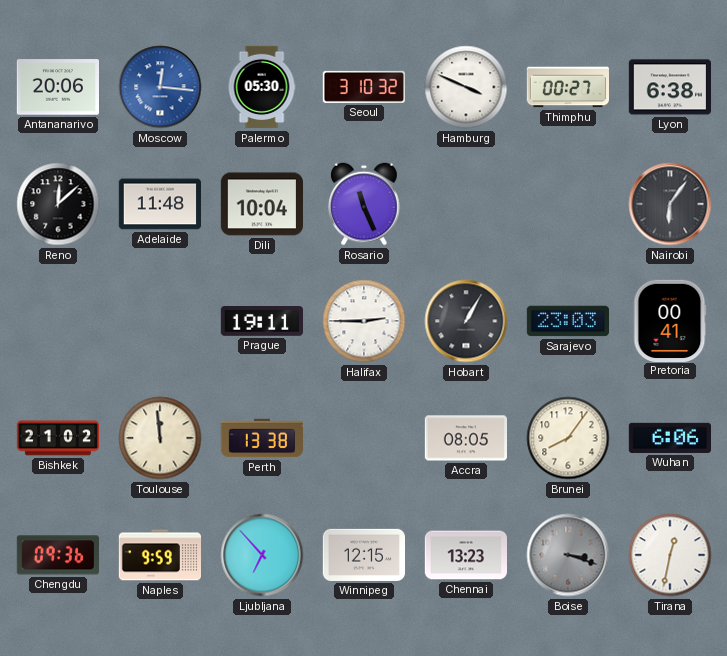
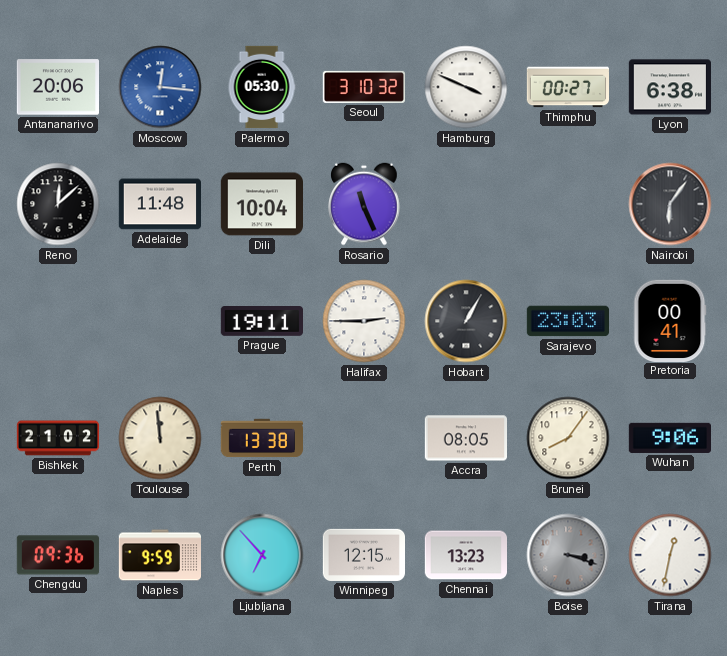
Wuhan: 6:06 -> 9:06
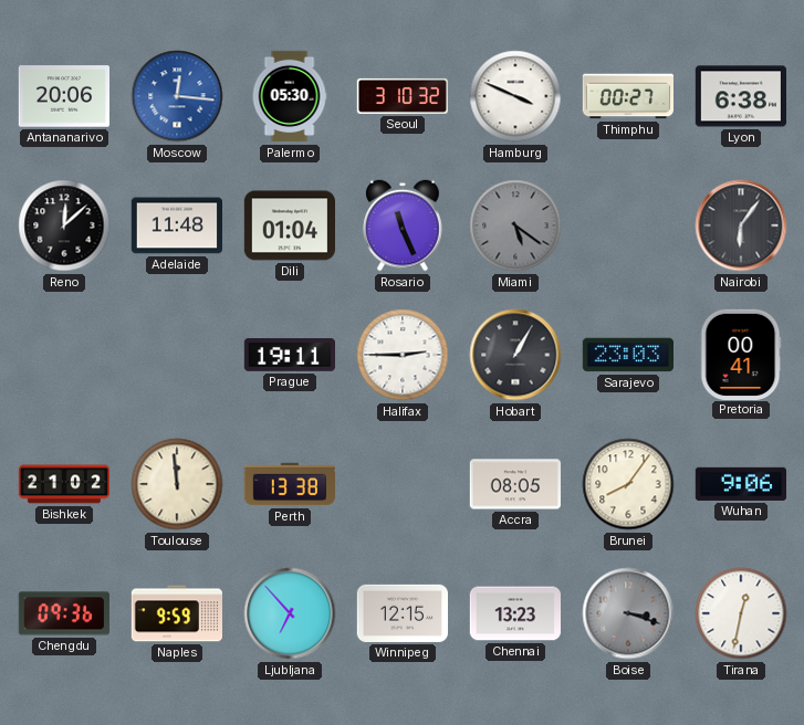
Dili: 10:04 -> 01:04
Miami: none -> 5:21
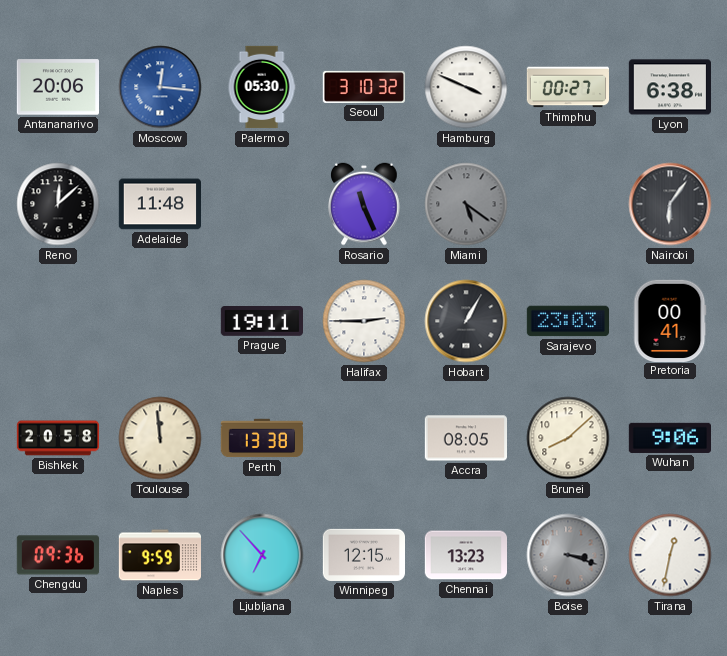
Dili: 01:04 -> none
Bishkek: 21:02 -> 20:58
Brunei: 8:06 -> 8:08
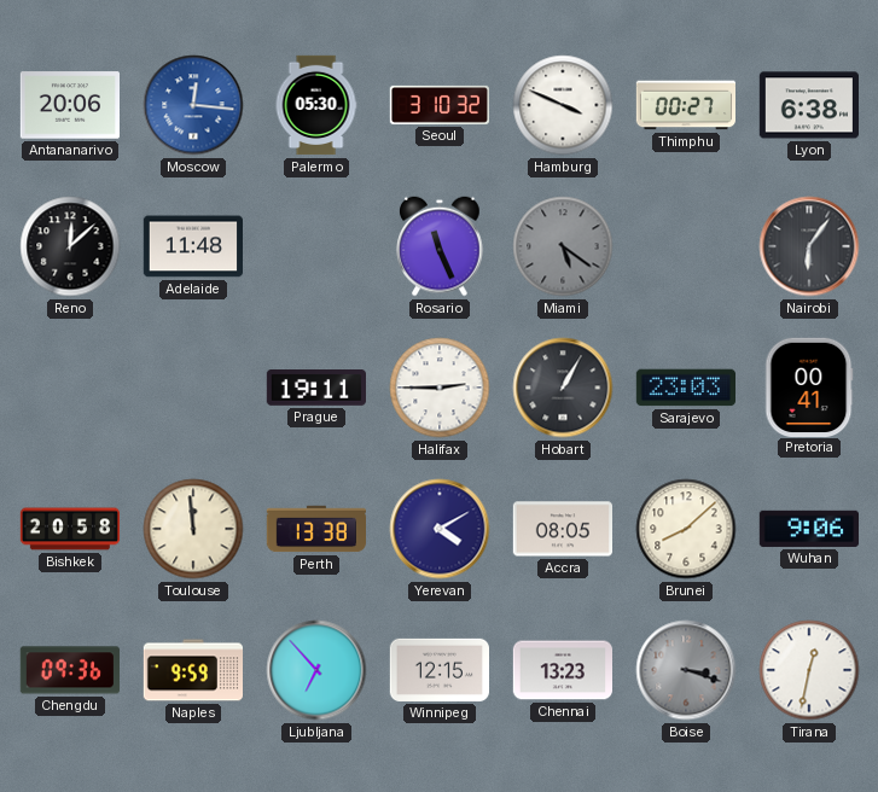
Yerevan: none -> 4:10
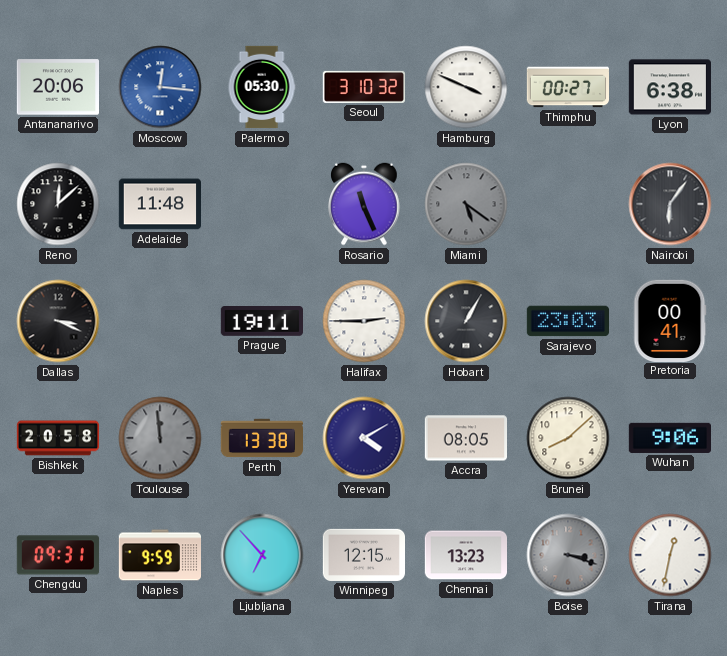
Dallas: none -> 3:19
Toulouse dial: cream -> grey
Chengdu: 09:36 -> 09:31
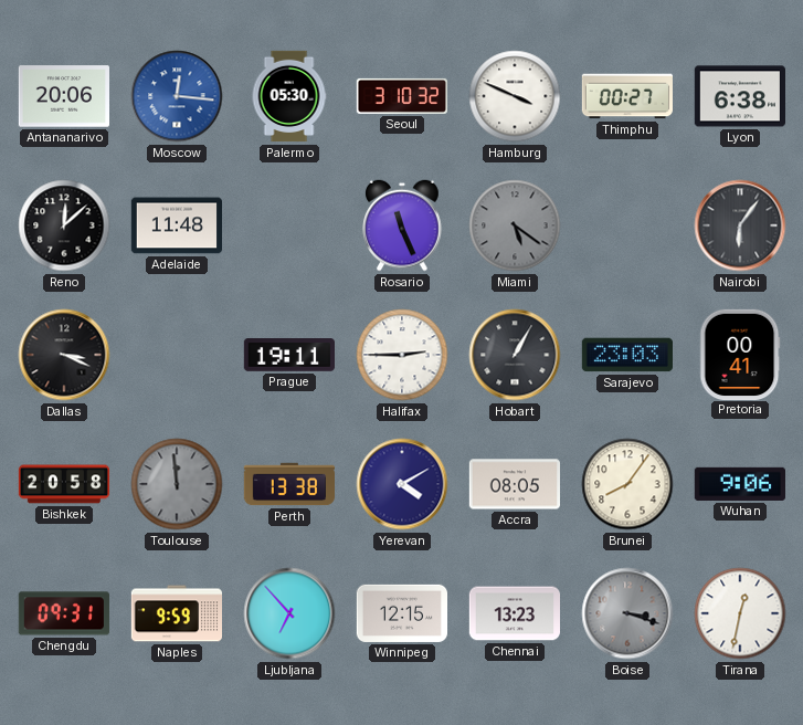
Brunei: 8:08 -> 8:06
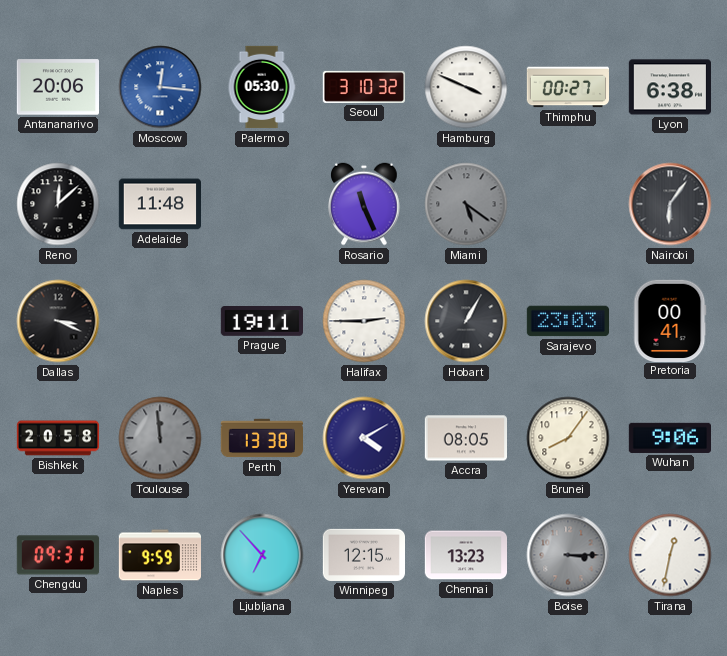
Boise: 3:18 -> 3:15
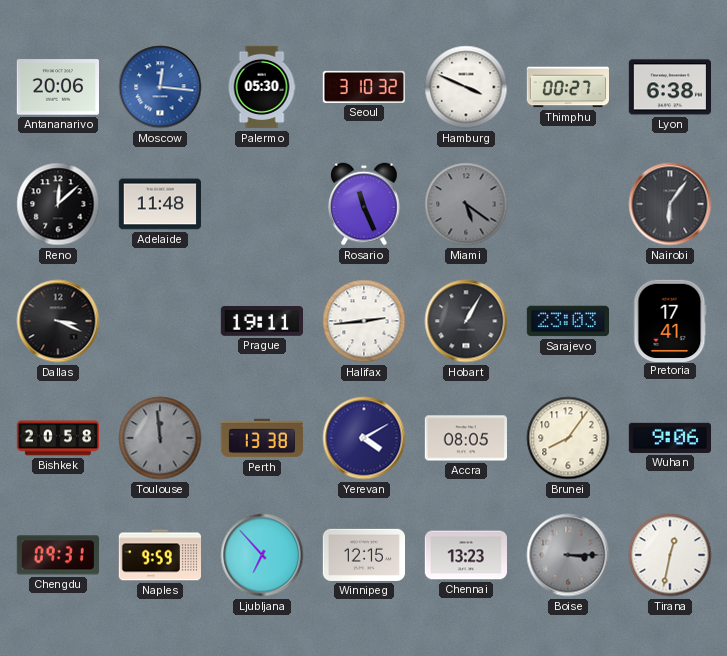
Halifax: 2:45 -> 2:44
Pretoria: 00:41 -> 17:41
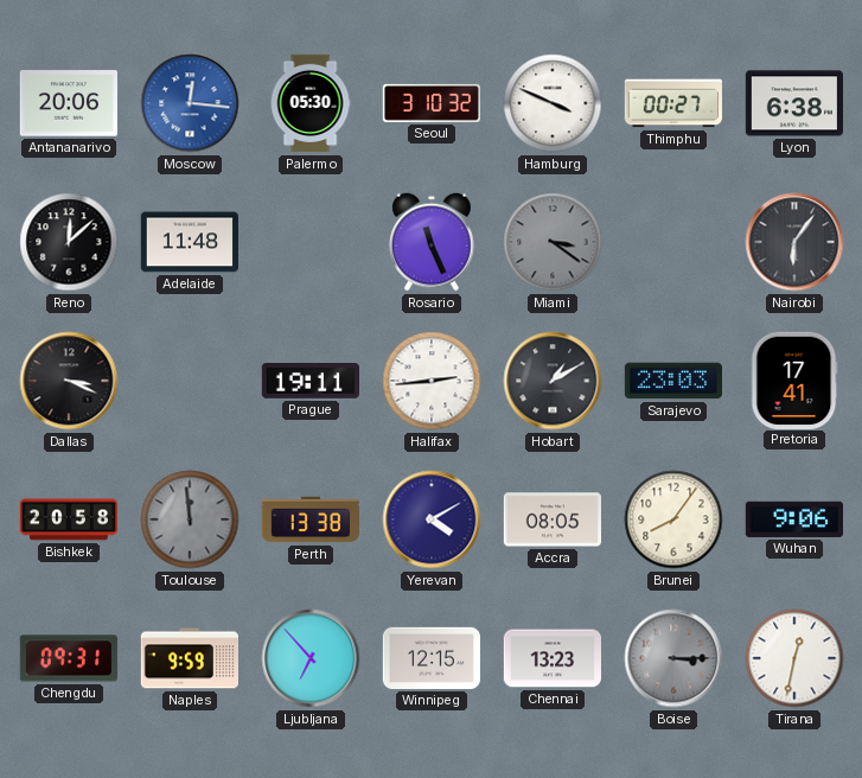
Miami: 5:21 -> 3:21
Hobart: 1:05 -> 1:10
